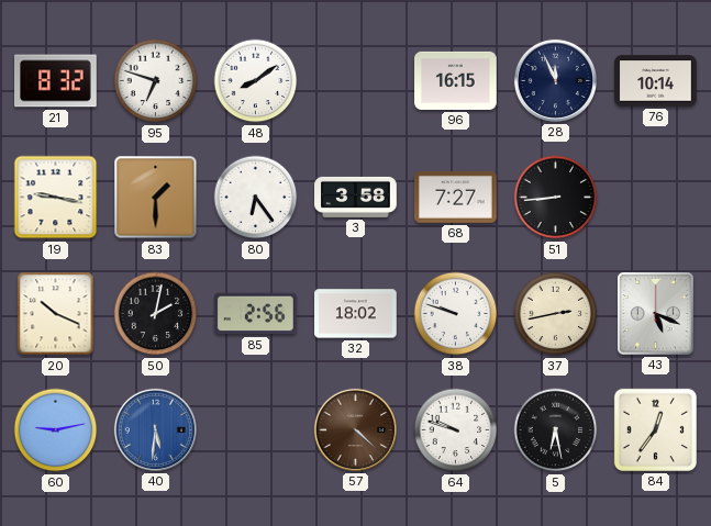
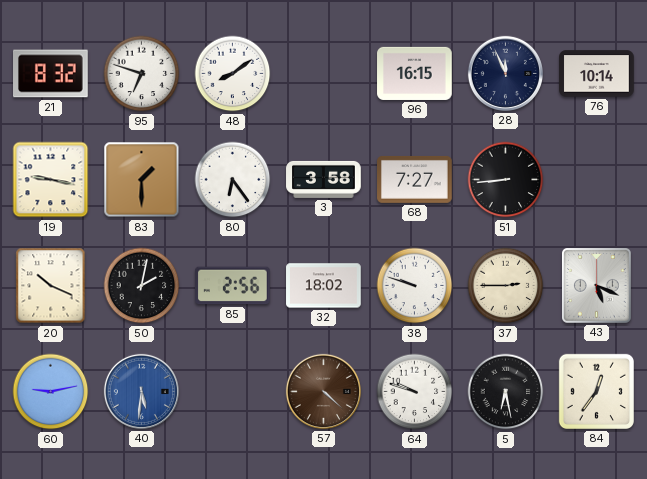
37: 2:43 -> 2:45
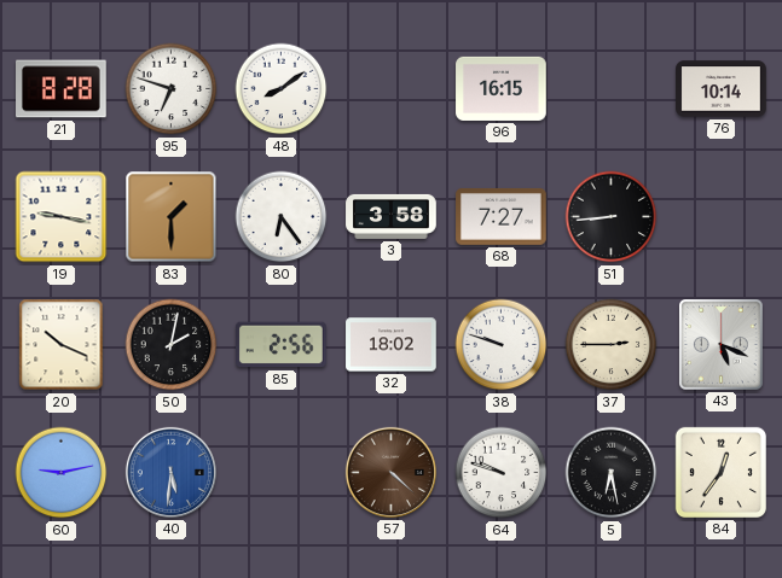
21: 8:32 -> 8:28
28: 11:56 -> none
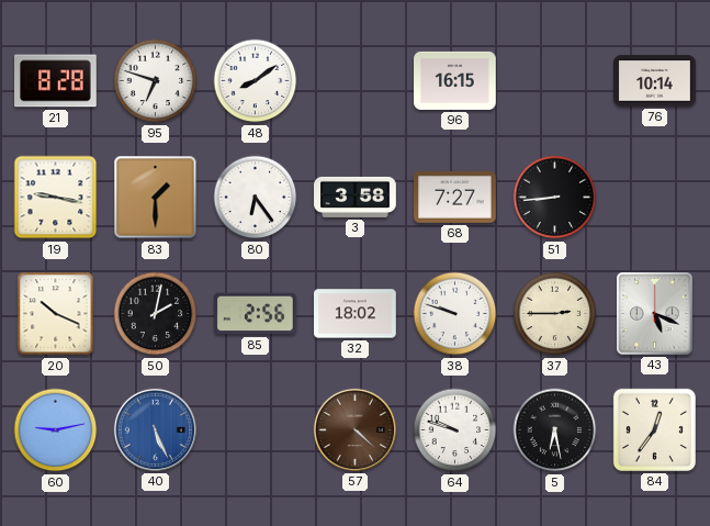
40: 5:31 -> 5:26
